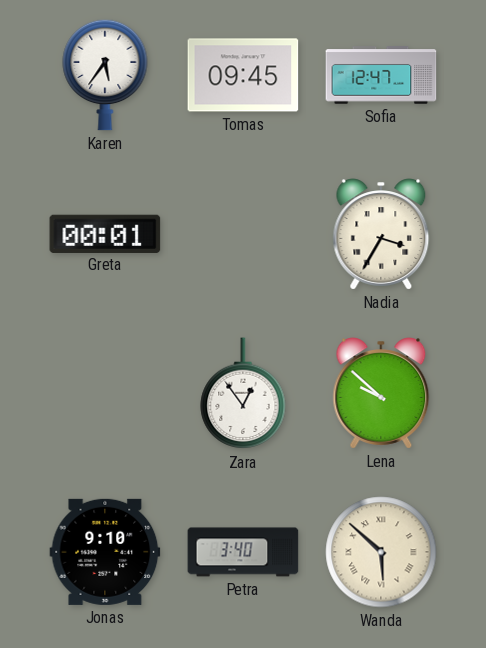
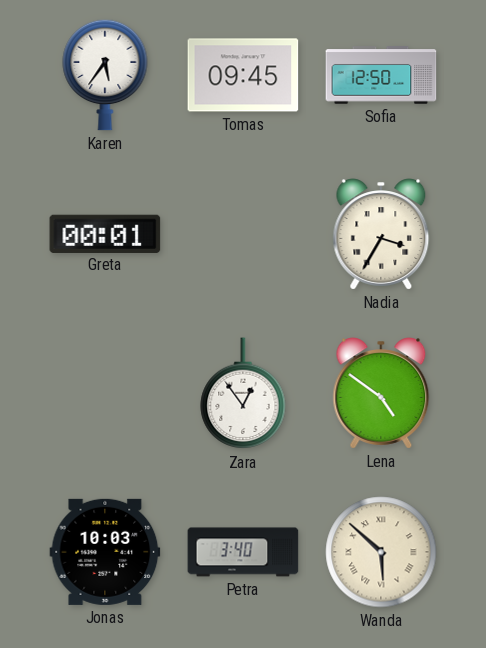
Sofia: 12:47 -> 12:50
Lena: 9:52 -> 4:51
Jonas: 9:10 -> 10:03
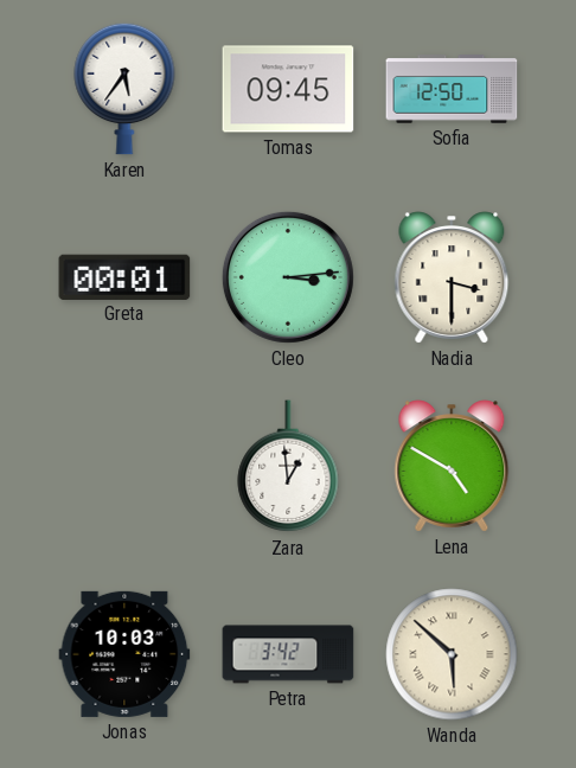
Cleo: none -> 3:14
Nadia: 3:35 -> 3:30
Zara: 12:54 -> 12:59
Lena: 4:51 -> 4:50
Petra: 3:40 -> 3:42
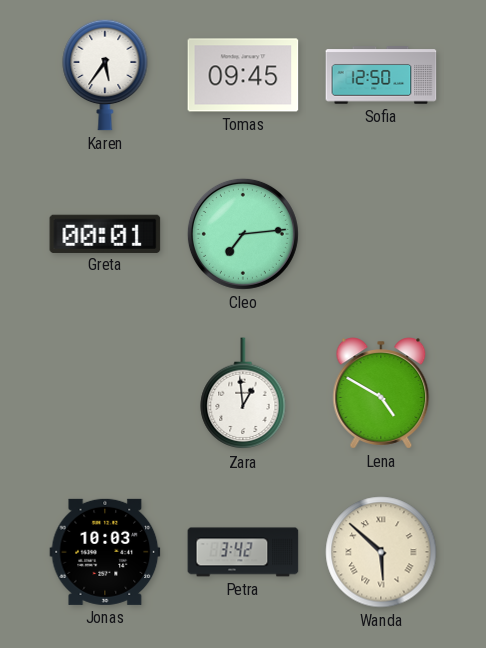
Cleo: 3:14 -> 7:14
Nadia: 3:30 -> none
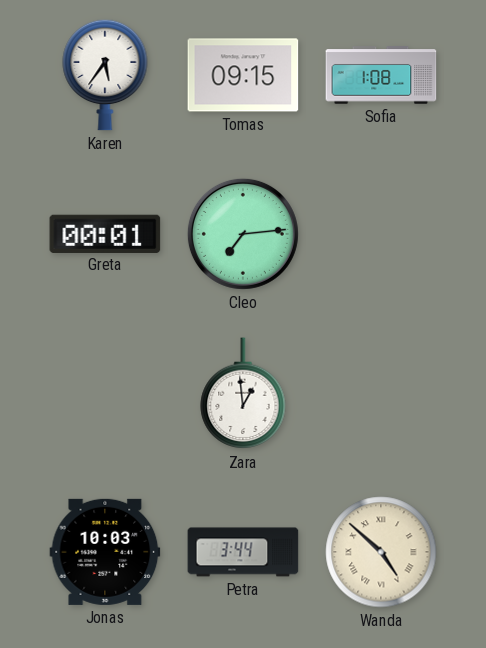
Tomas: 09:45 -> 09:15
Sofia: 12:50 -> 1:08
Lena: 4:50 -> none
Petra: 3:42 -> 3:44
Wanda: 5:52 -> 4:52
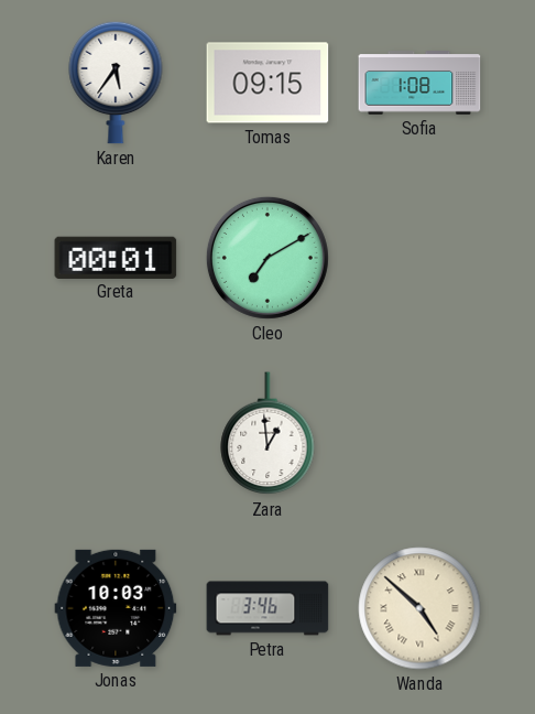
Cleo: 7:14 -> 7:10
Petra: 3:44 -> 3:46
